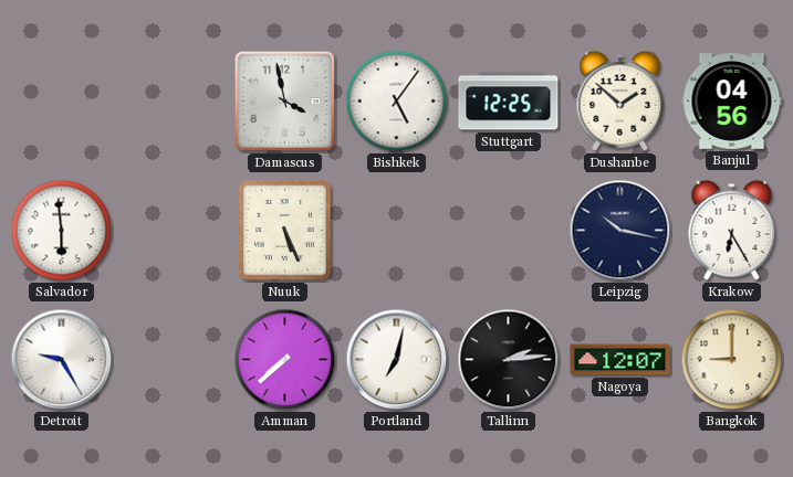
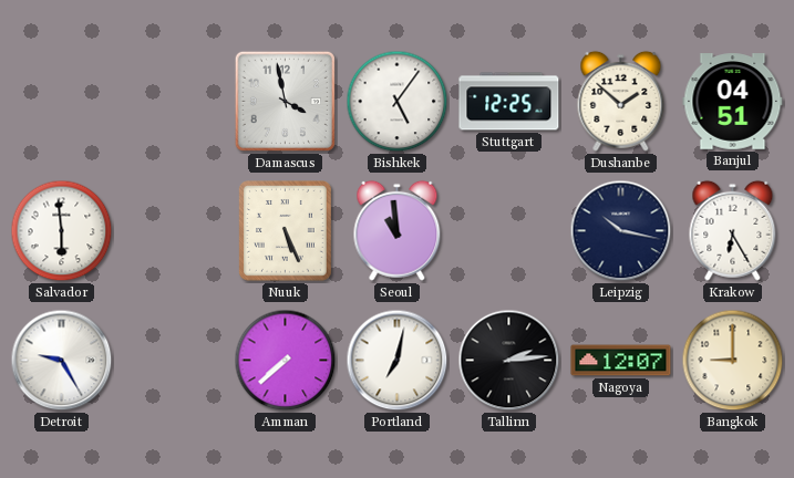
Banjul: 04:56 -> 04:51
Seoul: none -> 10:59
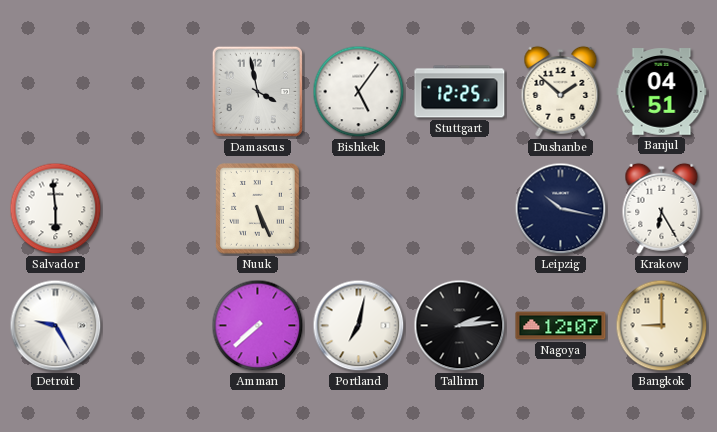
Seoul: 10:59 -> none
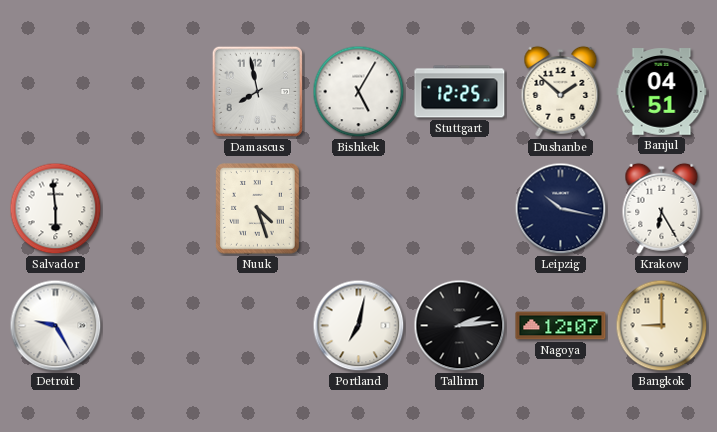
Damascus: 3:58 -> 7:58
Bishkek: 5:06 -> 5:05
Nuuk: 5:26 -> 4:27
Amman: 7:38 -> none
